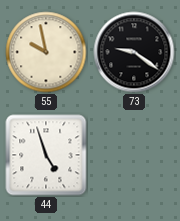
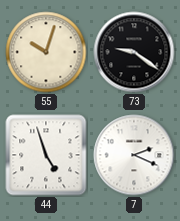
55: 9:58 -> 10:03
7: none -> 2:19
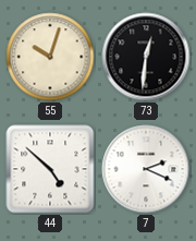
73: 9:21 -> 12:31
44: 4:57 -> 4:52
